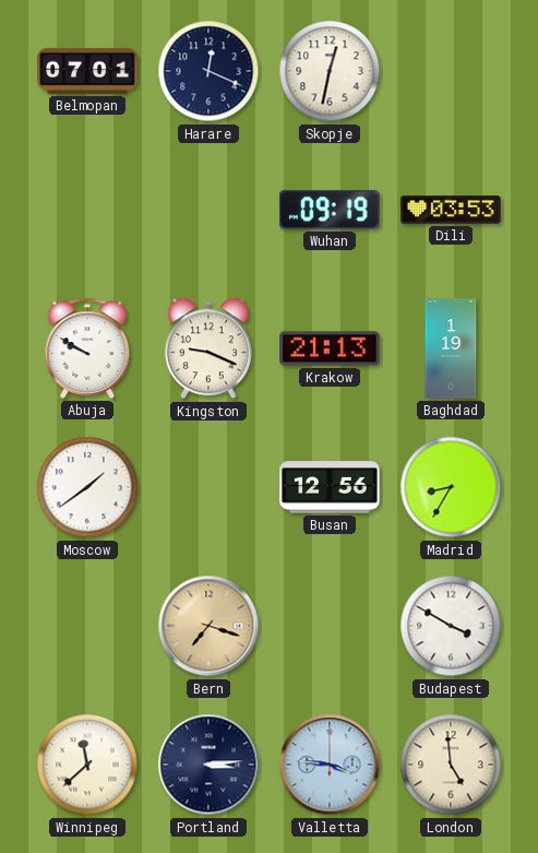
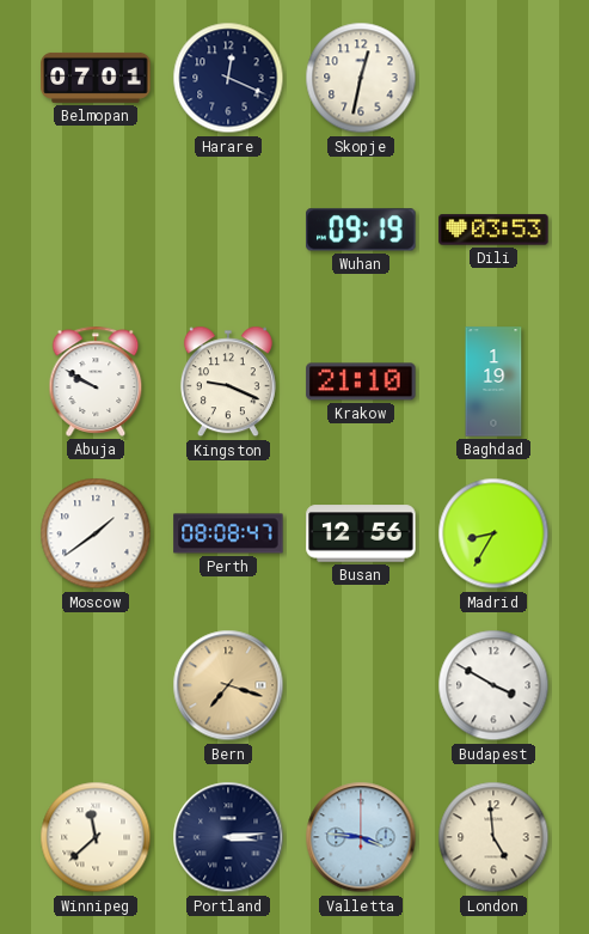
Krakow: 21:13 -> 21:10
Perth: none -> 08:08
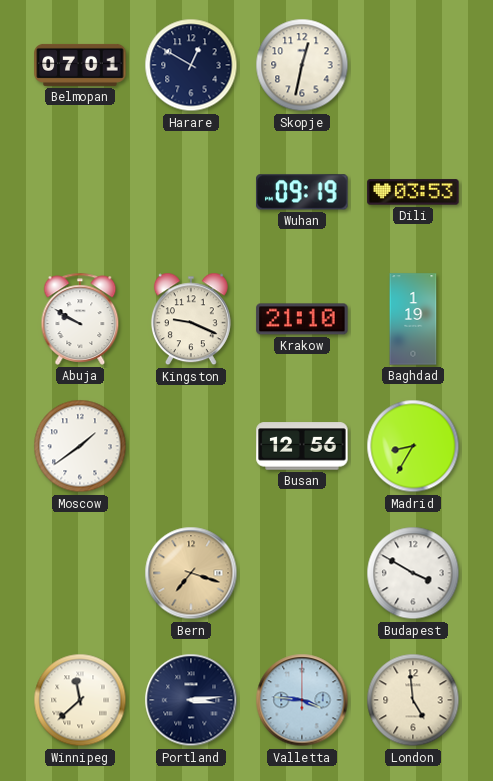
Harare: 12:19 -> 12:50
Perth: 08:08 -> none
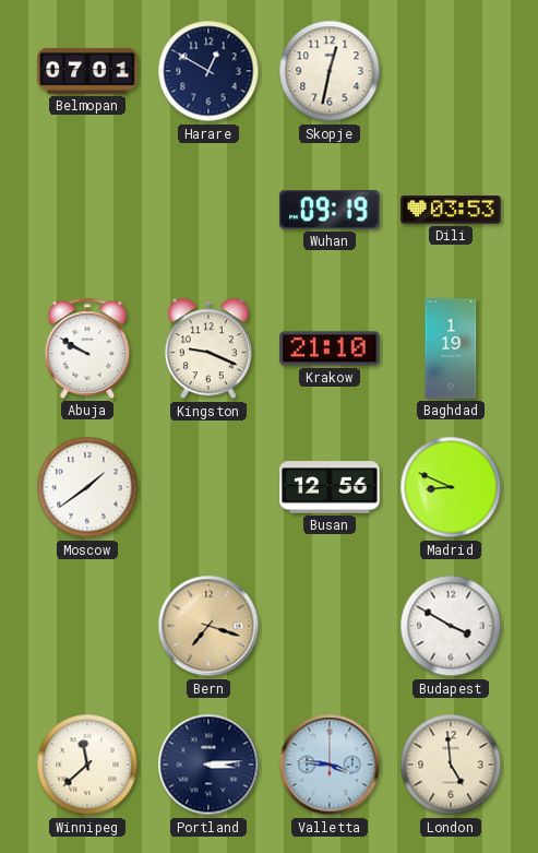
Madrid: 8:35 -> 8:49
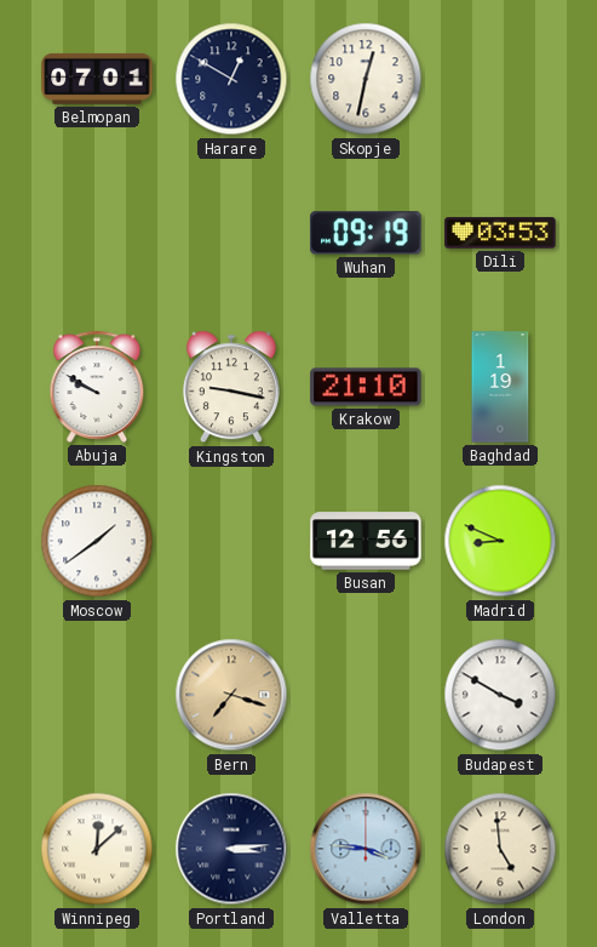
Kingston: 9:19 -> 9:17
Winnipeg: 11:38 -> 12:08
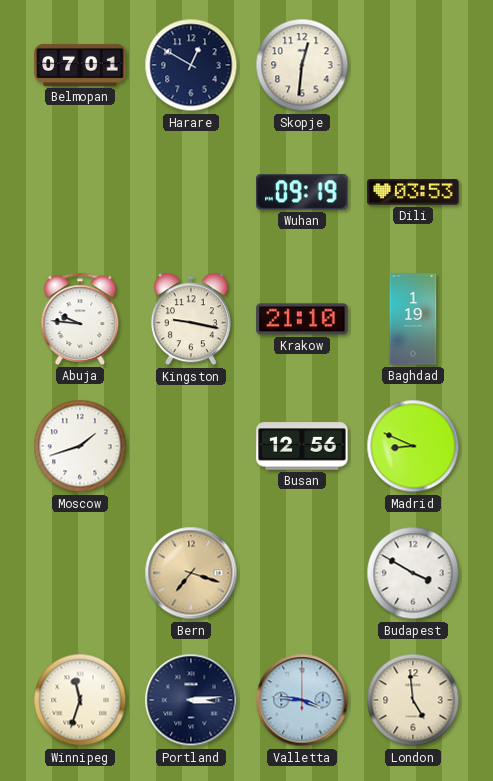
Skopje: 12:32 -> 12:31
Abuja: 9:50 -> 9:46
Moscow: 1:39 -> 1:42
Winnipeg: 12:08 -> 11:33
